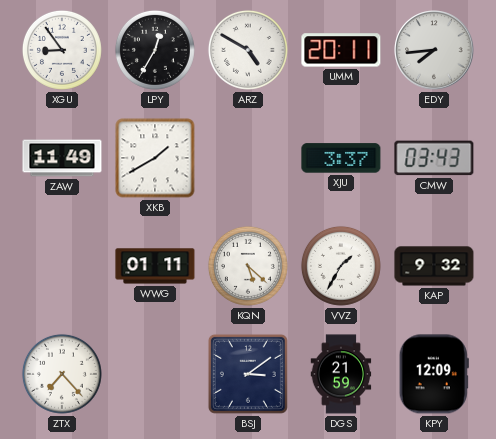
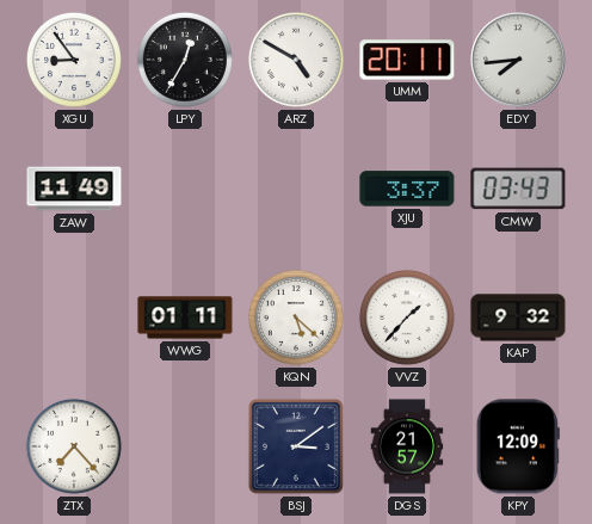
XKB: 1:40 -> none
VVZ: 1:35 -> 1:37
DGS: 21:59 -> 21:57
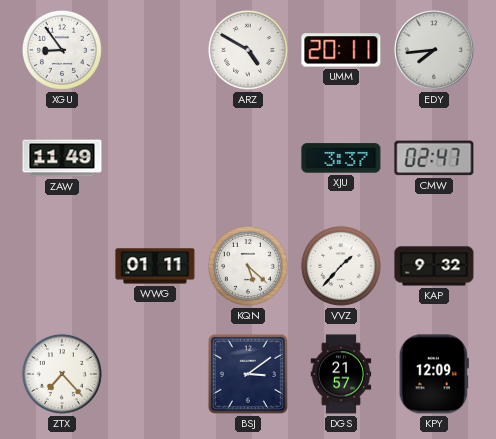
LPY: 12:35 -> none
CMW: 03:43 -> 02:47
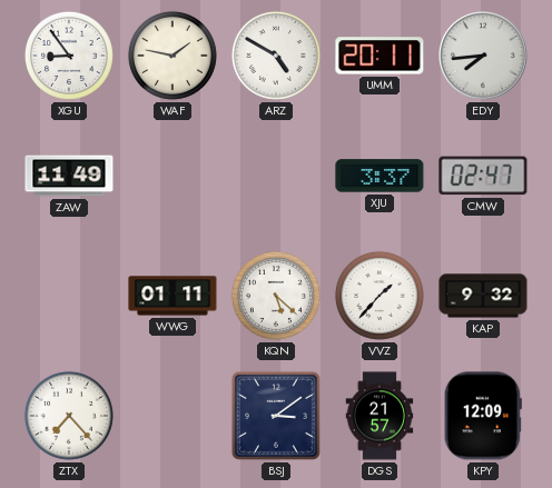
WAF: none -> 1:47
